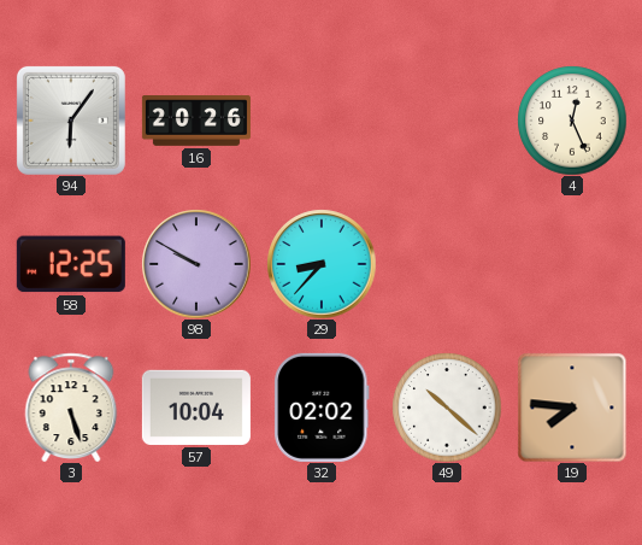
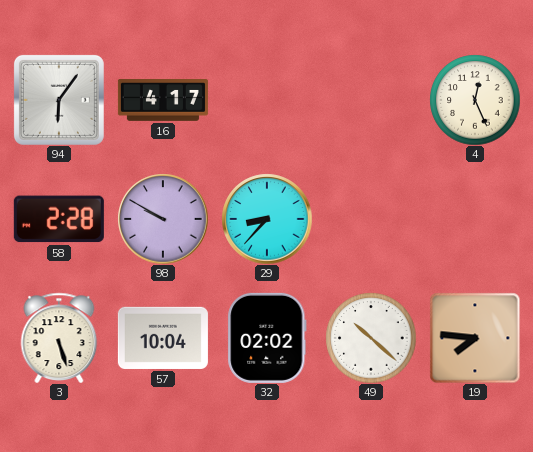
16: 20:26 -> 4:17
58: 12:25 -> 2:28
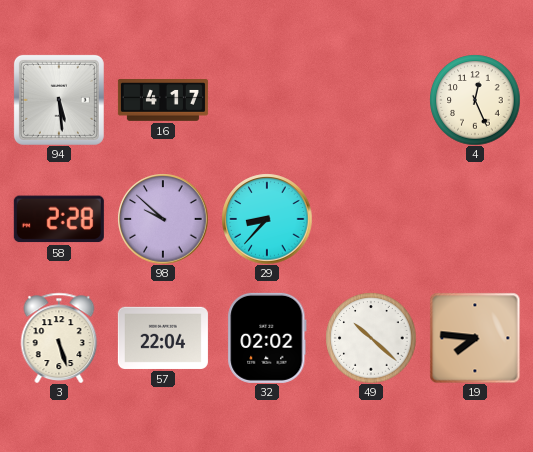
94: 6:06 -> 5:29
98: 9:50 -> 9:52
57: 10:04 -> 22:04
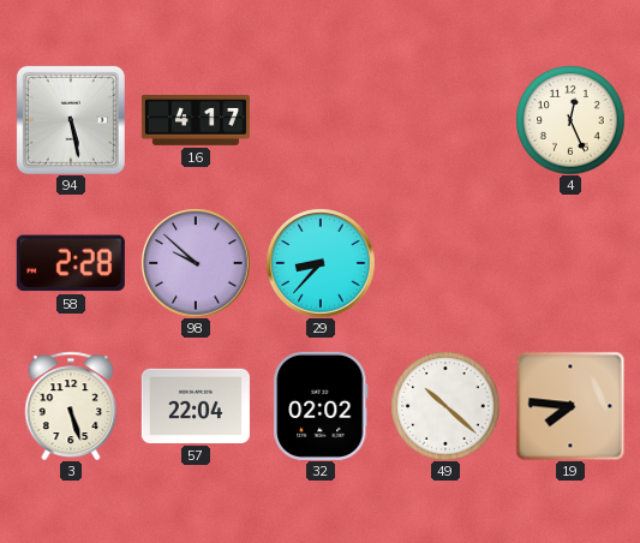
94: 5:29 -> 5:28
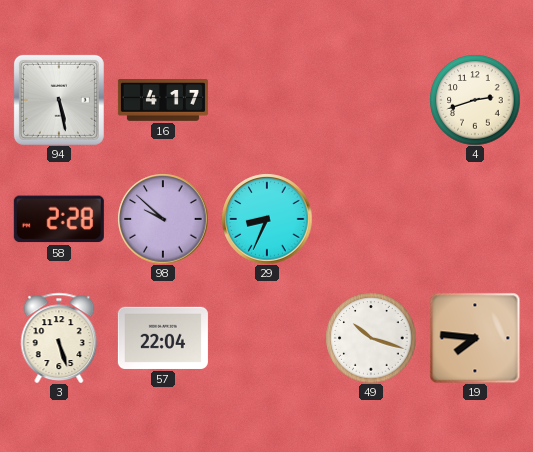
4: 12:26 -> 2:42
29: 8:37 -> 8:34
32: 02:02 -> none
49: 10:22 -> 10:18
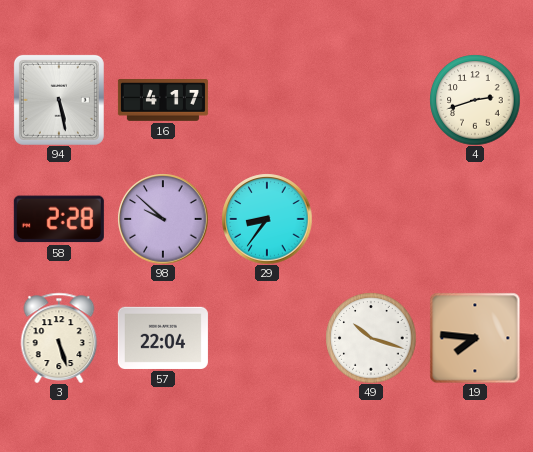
29: 8:34 -> 8:36
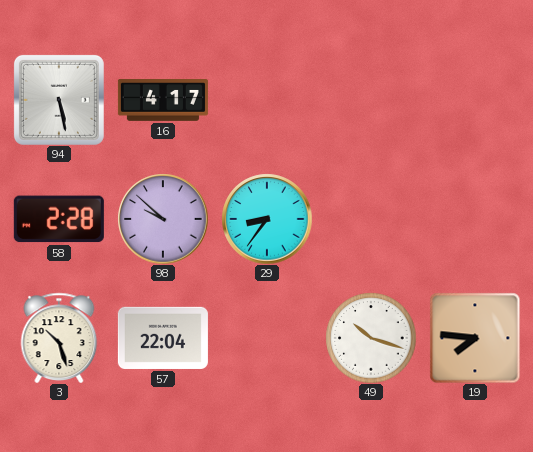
4: 2:42 -> none
3: 5:27 -> 10:27
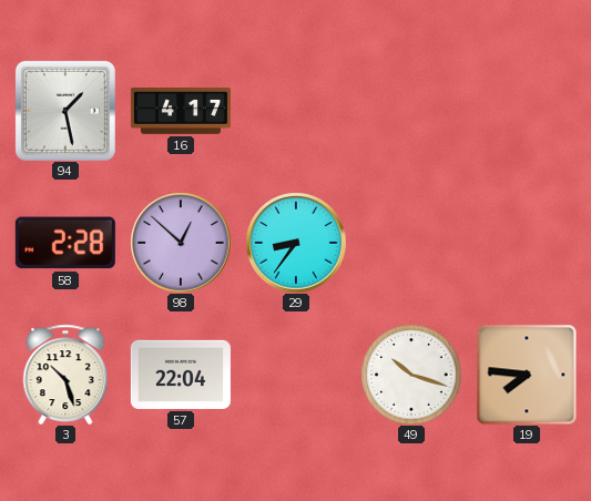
94: 5:28 -> 1:28
98: 9:52 -> 12:52
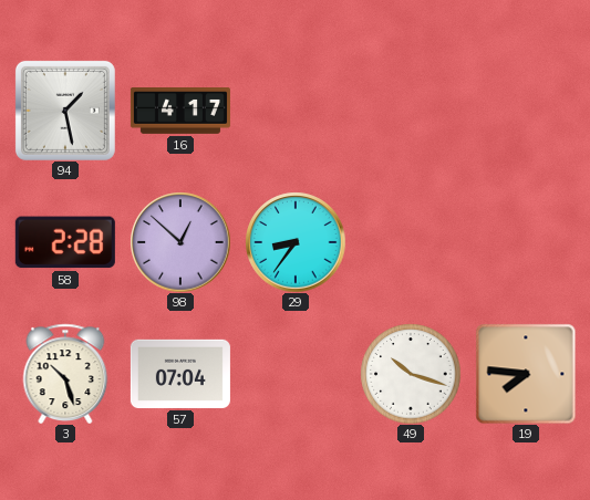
57: 22:04 -> 07:04
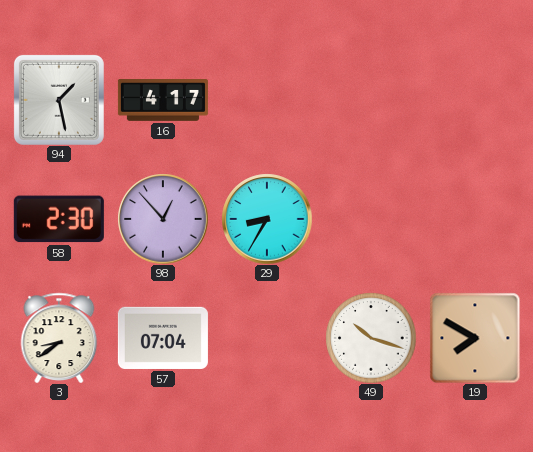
58: 2:28 -> 2:30
98: 12:52 -> 12:53
29: 8:36 -> 8:35
3: 10:27 -> 8:39
19: 7:46 -> 7:50
